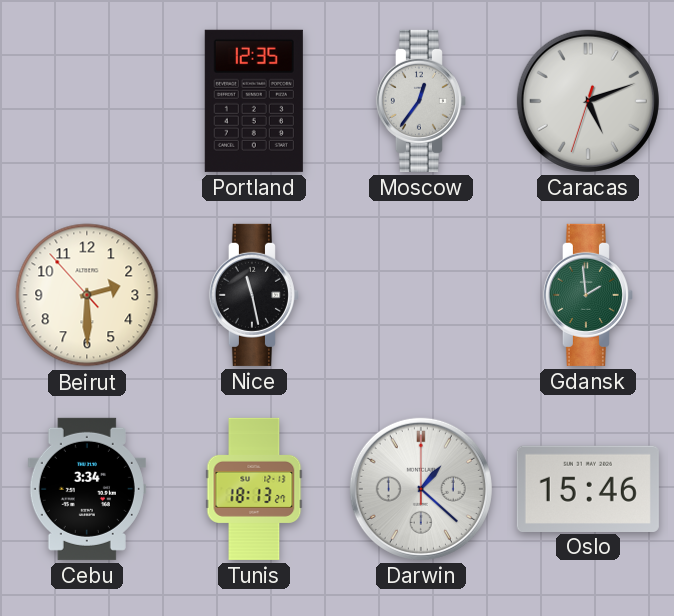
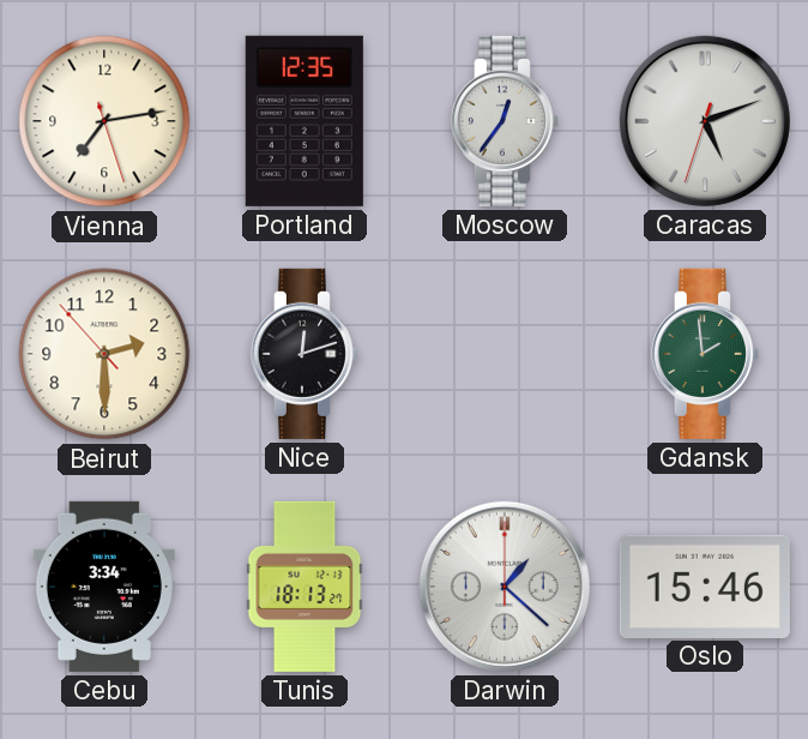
Vienna: none -> 7:13
Nice: 11:28 -> 12:12
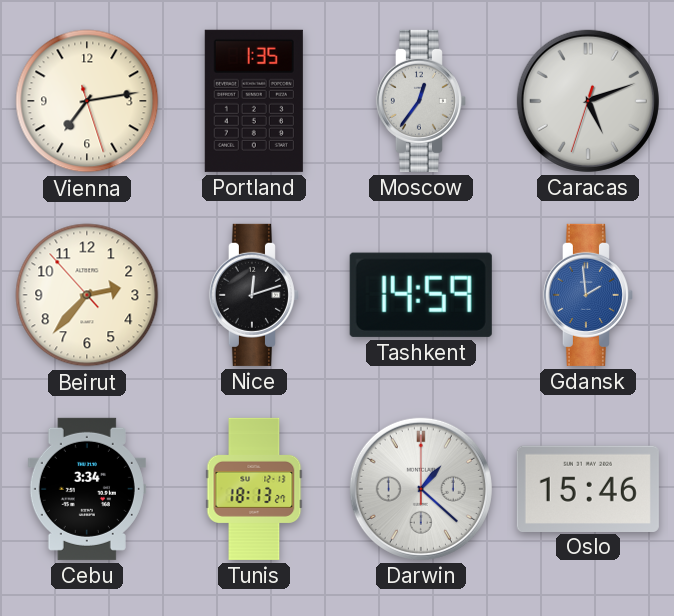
Portland: 12:35 -> 1:35
Beirut: 2:29 -> 2:36
Tashkent: none -> 14:59
Gdansk dial: green -> blue
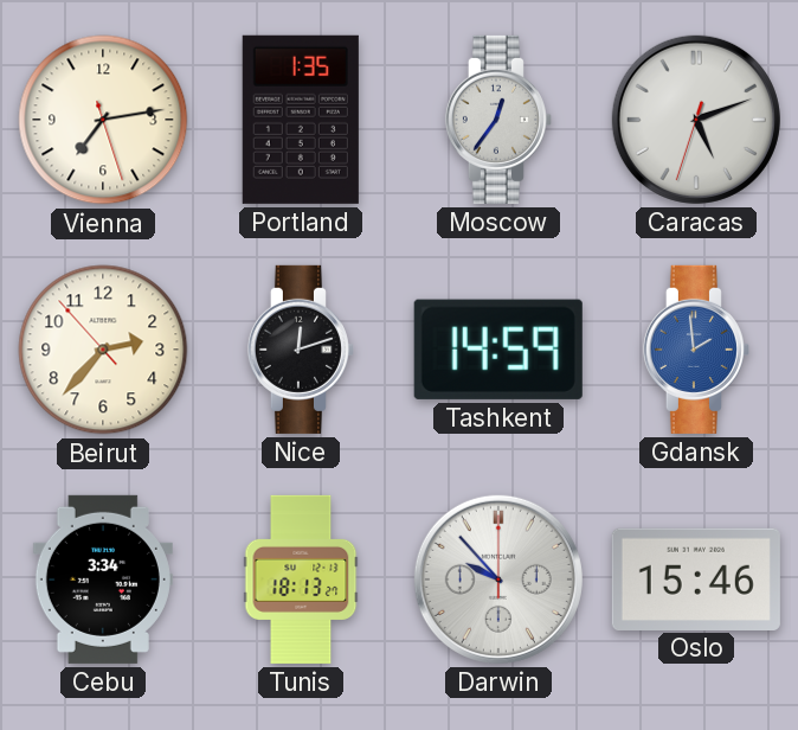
Darwin: 1:22 -> 9:53
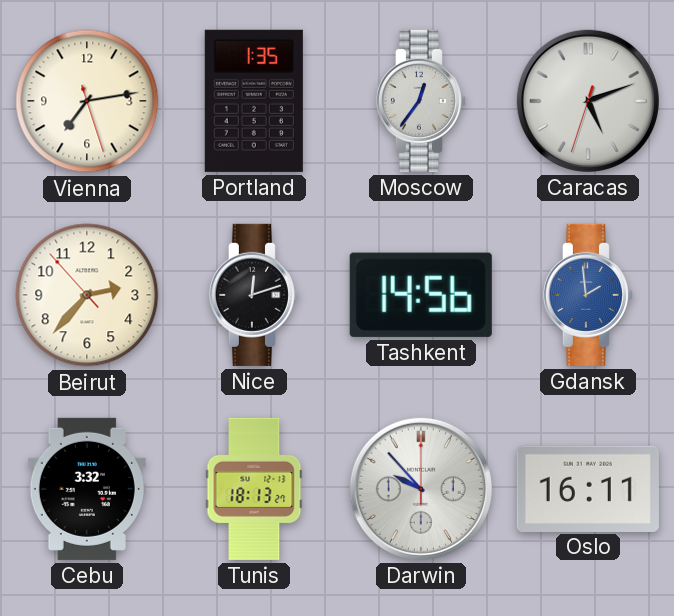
Tashkent: 14:59 -> 14:56
Cebu: 3:34 -> 3:32
Oslo: 15:46 -> 16:11
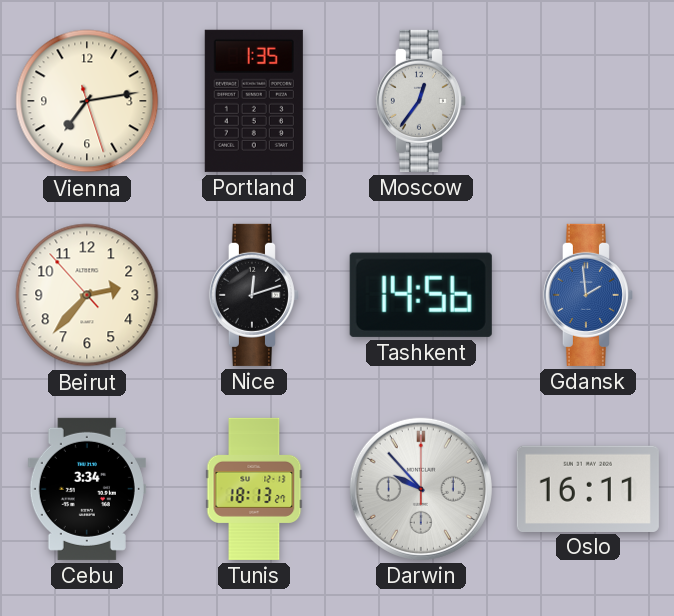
Caracas: 5:11 -> none
Cebu: 3:32 -> 3:34
